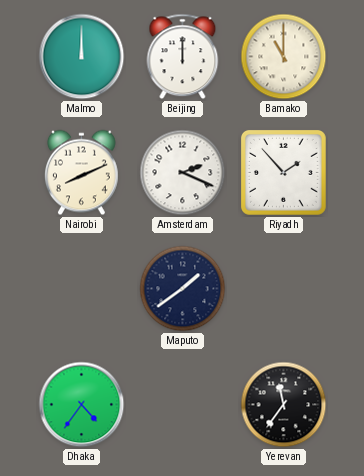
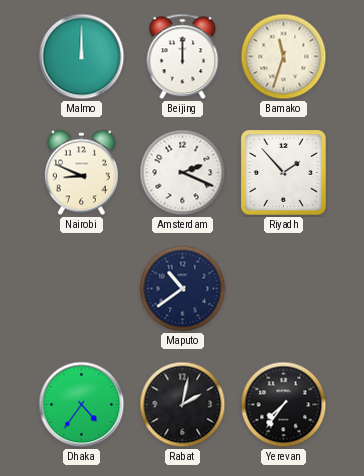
Bamako: 11:00 -> 11:33
Nairobi: 8:11 -> 8:49
Maputo: 1:39 -> 10:39
Rabat: none -> 2:02
Yerevan: 11:36 -> 7:36
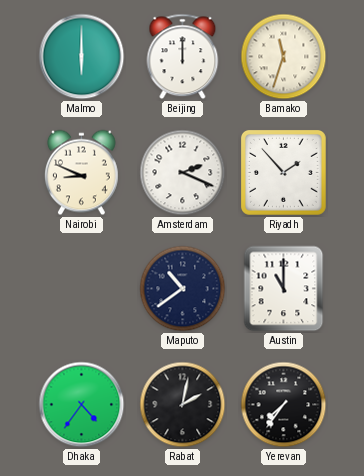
Malmo: 12:00 -> 6:00
Austin: none -> 11:00
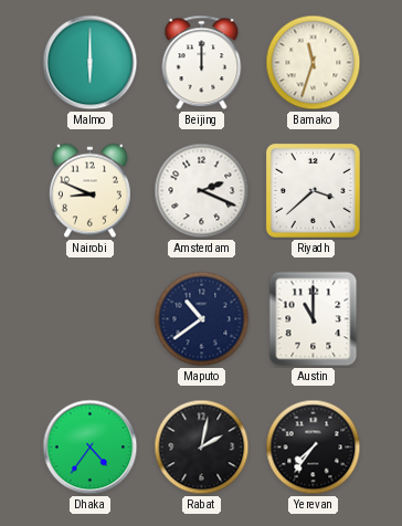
Riyadh: 1:53 -> 3:38
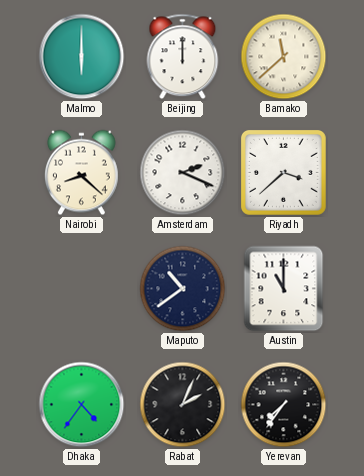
Bamako: 11:33 -> 11:38
Nairobi: 8:49 -> 8:22
Rabat: 2:02 -> 2:04
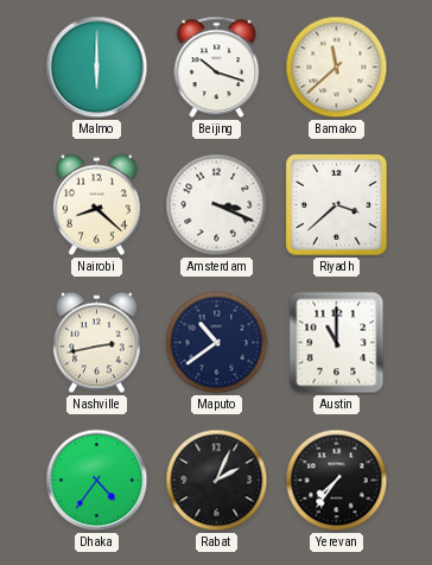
Beijing: 12:00 -> 10:18
Amsterdam: 2:19 -> 3:19
Nashville: none -> 2:43
